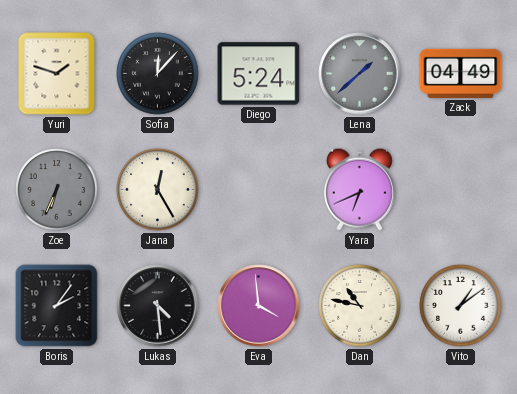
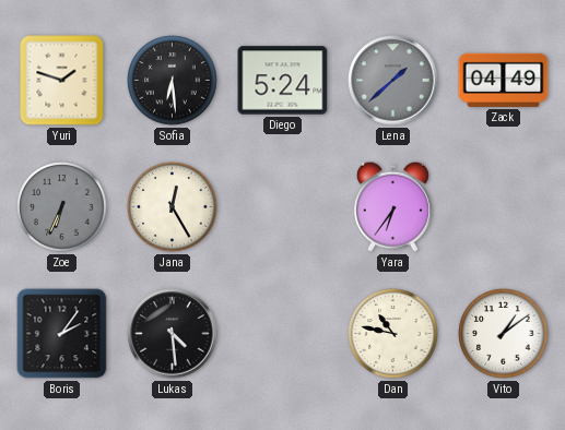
Sofia: 12:07 -> 6:29
Yara: 6:41 -> 6:36
Eva: 3:59 -> none
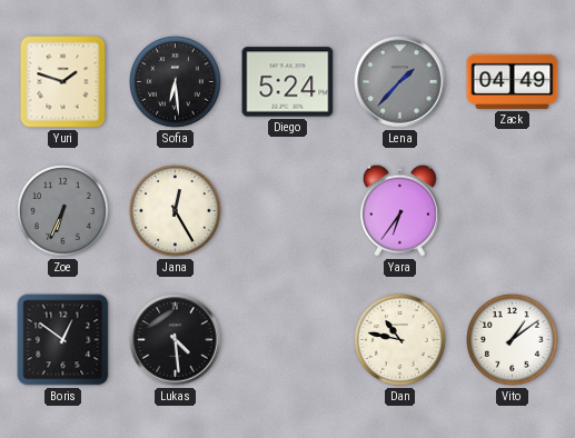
Lena: 1:38 -> 1:37
Boris: 2:06 -> 12:51
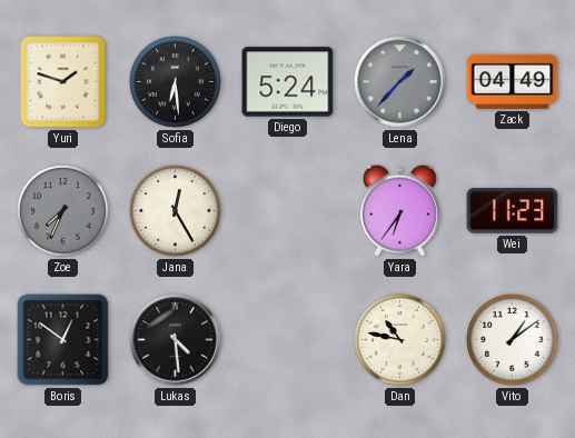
Zoe: 6:34 -> 7:34
Wei: none -> 11:23
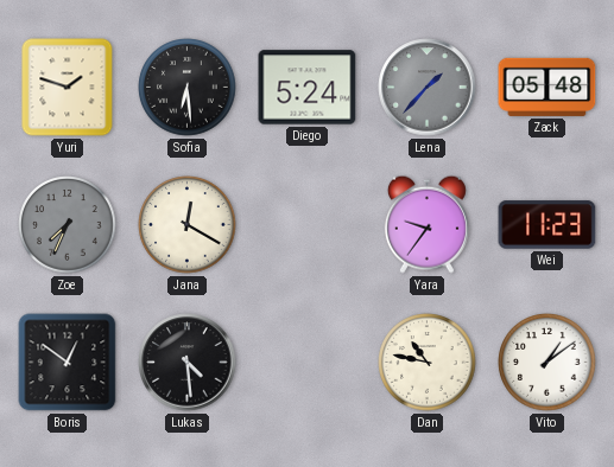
Zack: 04:49 -> 05:48
Jana: 12:25 -> 12:20
Yara: 6:36 -> 9:36
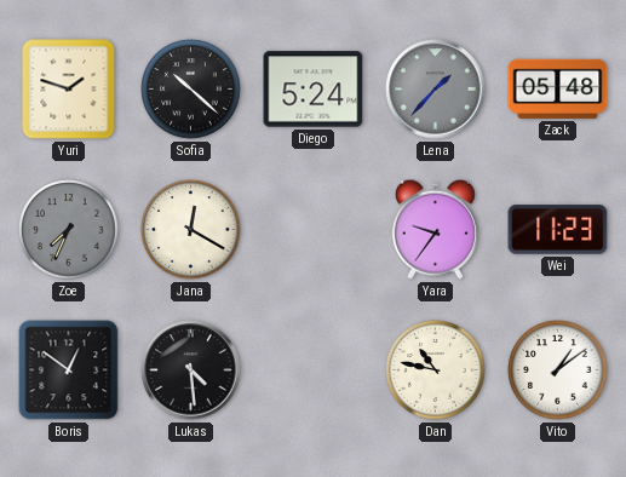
Sofia: 6:29 -> 10:22
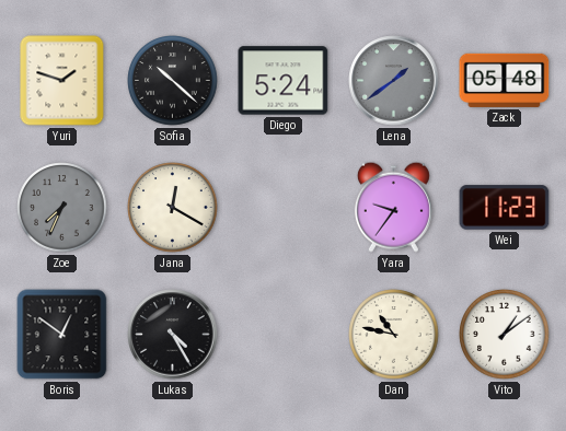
Lena: 1:37 -> 1:39
Lukas: 4:29 -> 4:25
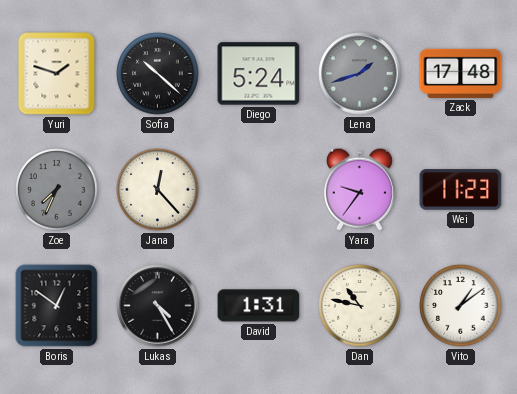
Lena: 1:39 -> 1:42
Zack: 05:48 -> 17:48
Jana: 12:20 -> 12:23
David: none -> 1:31
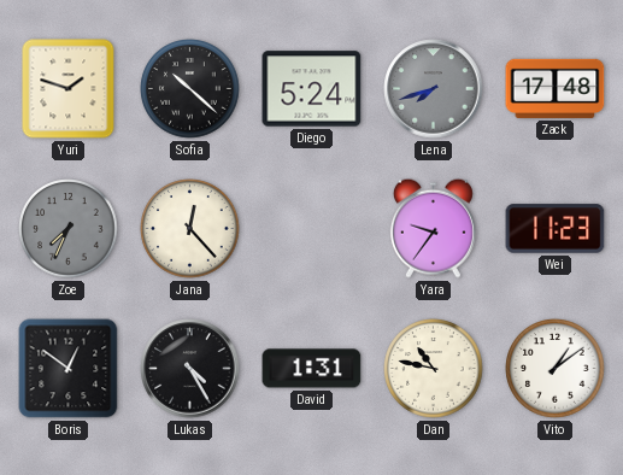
Lena: 1:42 -> 7:42
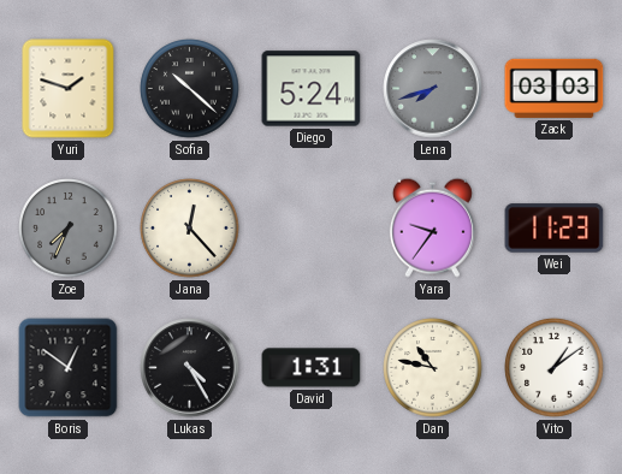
Zack: 17:48 -> 03:03
